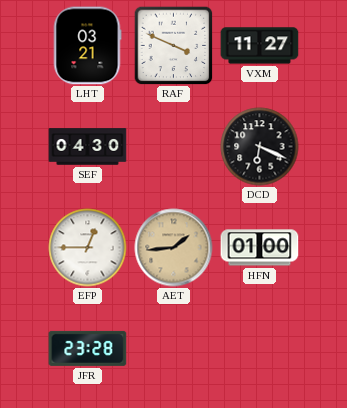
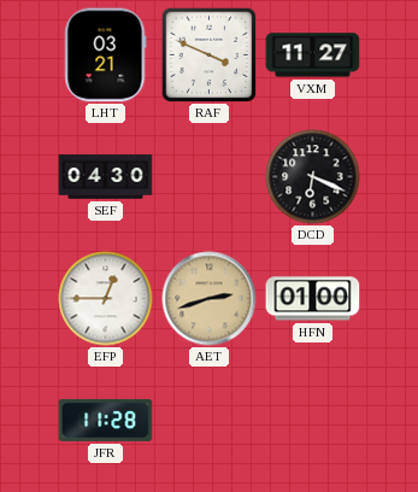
AET: 1:44 -> 2:42
JFR: 23:28 -> 11:28
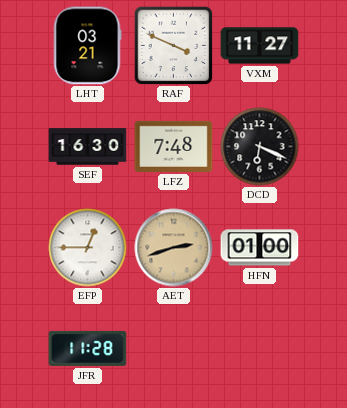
SEF: 04:30 -> 16:30
LFZ: none -> 7:48
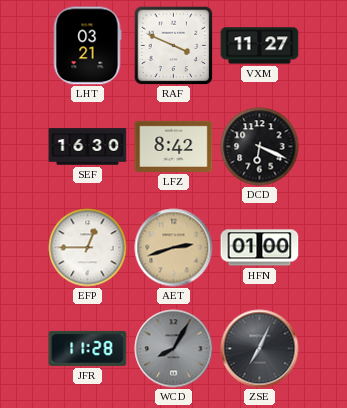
LFZ: 7:48 -> 8:42
WCD: none -> 8:05
ZSE: none -> 7:04
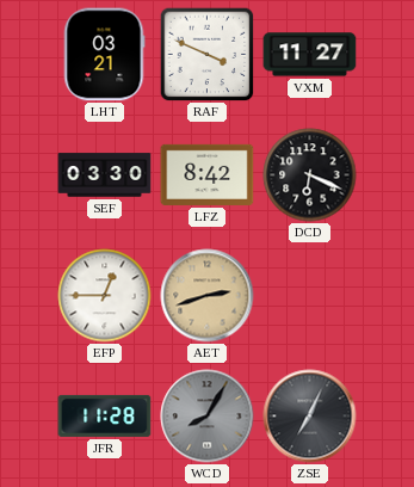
SEF: 16:30 -> 03:30
HFN: 01:00 -> none
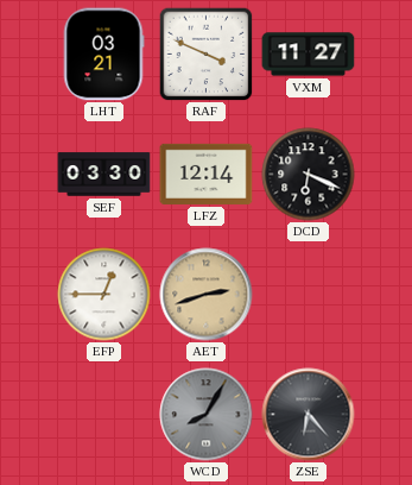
LFZ: 8:42 -> 12:14
JFR: 11:28 -> none
ZSE: 7:04 -> 6:23
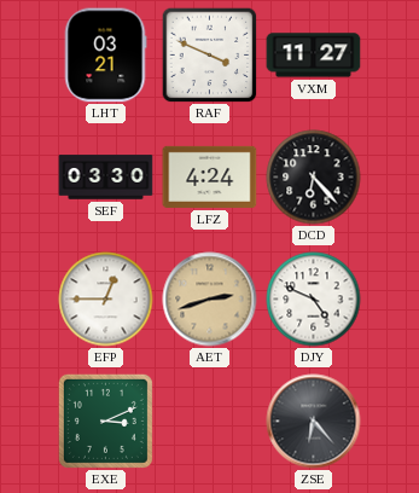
LFZ: 12:14 -> 4:24
DCD: 6:19 -> 6:23
DJY: none -> 4:49
EXE: none -> 3:11
WCD: 8:05 -> none
